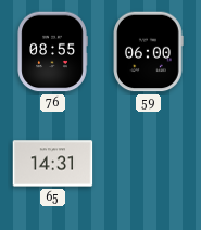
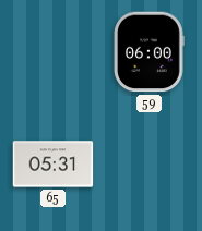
76: 08:55 -> none
65: 14:31 -> 05:31
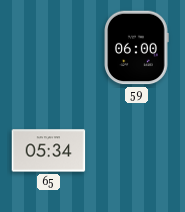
65: 05:31 -> 05:34
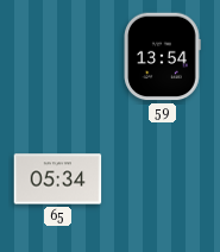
59: 06:00 -> 13:54
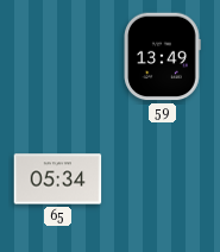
59: 13:54 -> 13:49
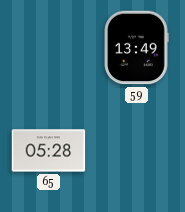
65: 05:34 -> 05:28
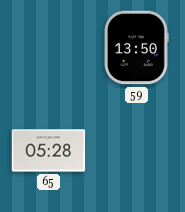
59: 13:49 -> 13:50
